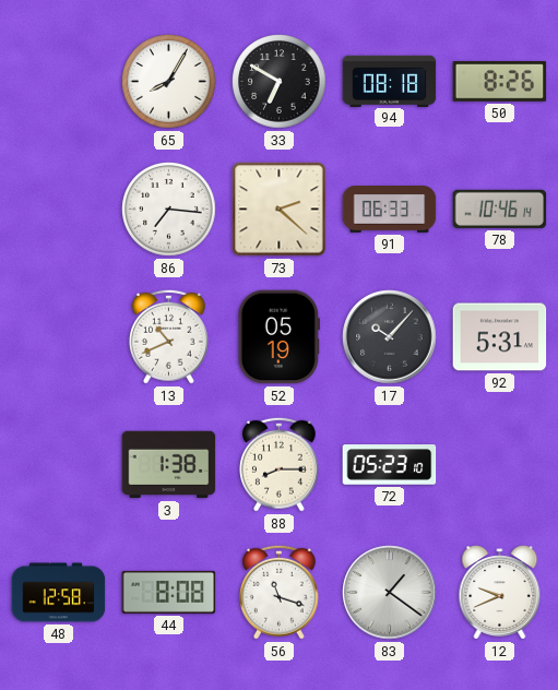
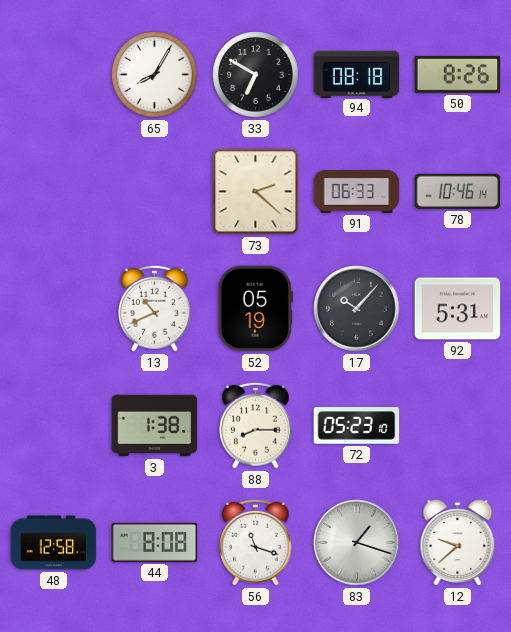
86: 7:16 -> none
83: 1:21 -> 1:18
12: 9:41 -> 9:38
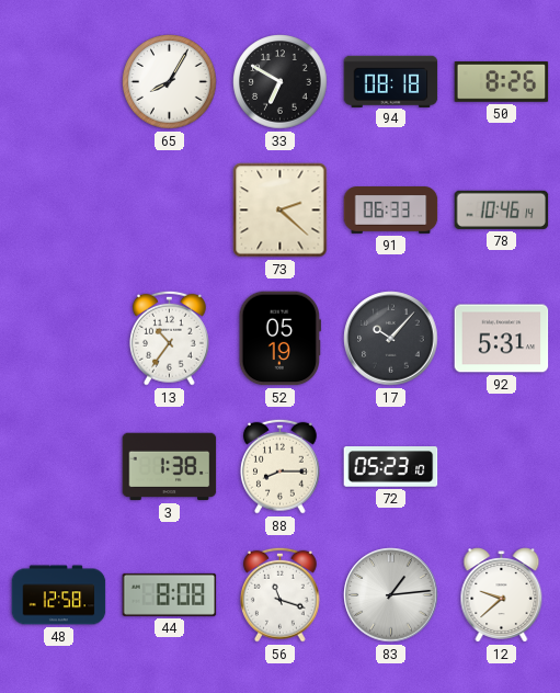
13: 10:41 -> 10:36
83: 1:18 -> 1:14
